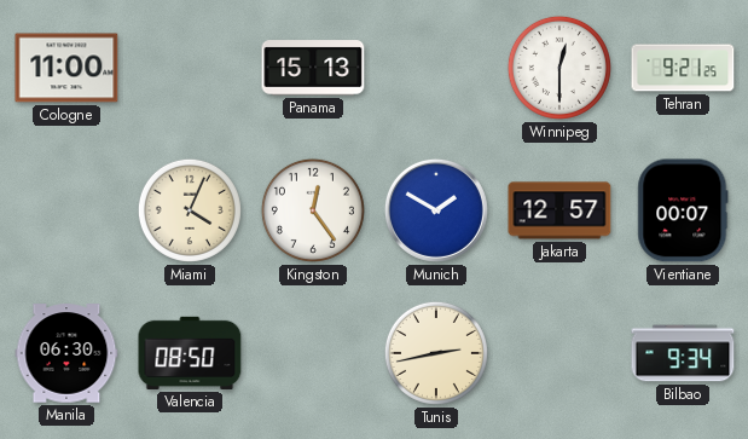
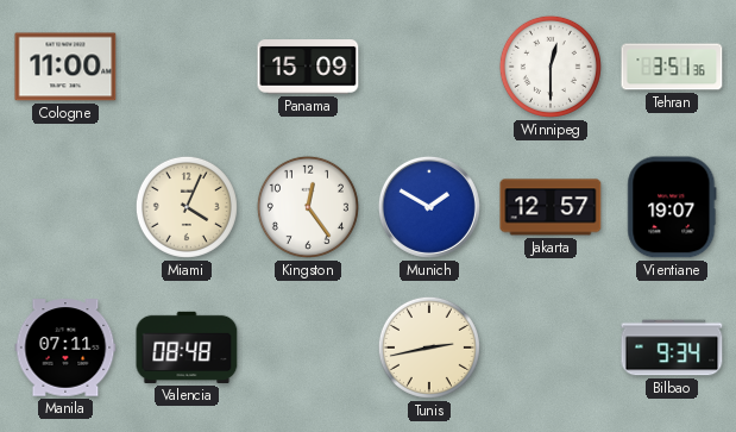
Panama: 15:13 -> 15:09
Tehran: 9:21 -> 3:51
Vientiane: 00:07 -> 19:07
Manila: 06:30 -> 07:11
Valencia: 08:50 -> 08:48
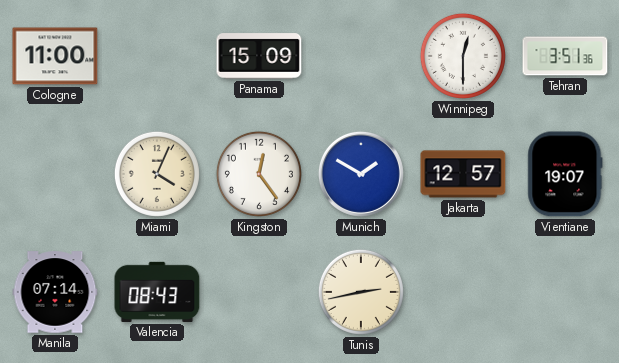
Manila: 07:11 -> 07:14
Valencia: 08:48 -> 08:43
Bilbao: 9:34 -> none
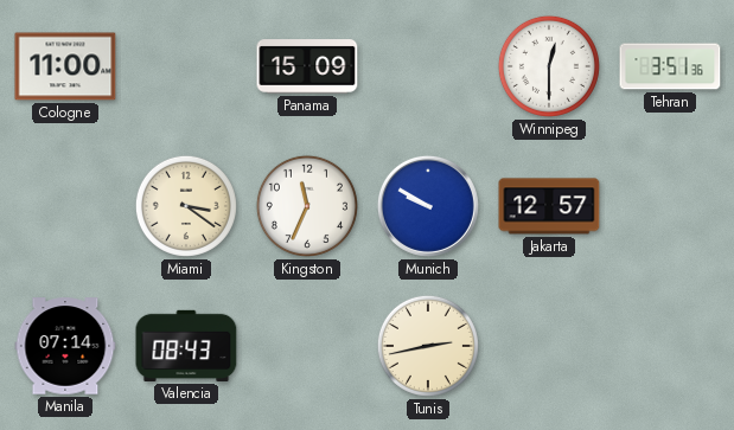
Miami: 4:04 -> 3:21
Kingston: 12:24 -> 11:34
Munich: 1:50 -> 9:50
Vientiane: 19:07 -> none
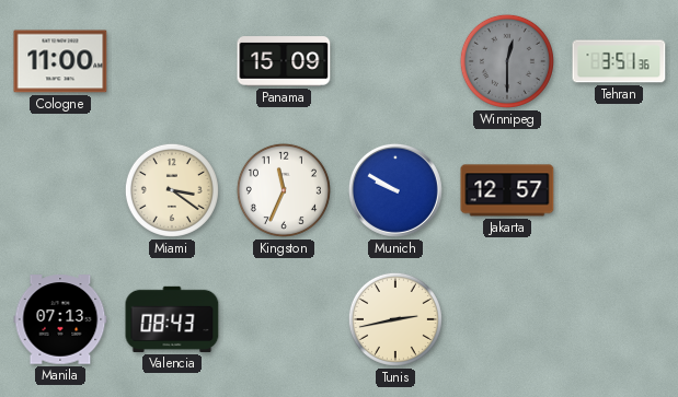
Winnipeg dial: white -> grey
Manila: 07:14 -> 07:13
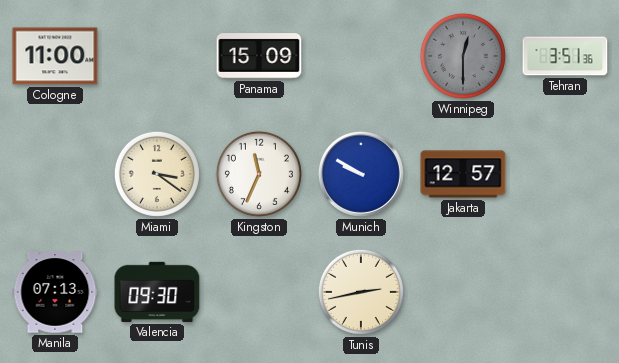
Valencia: 08:43 -> 09:30
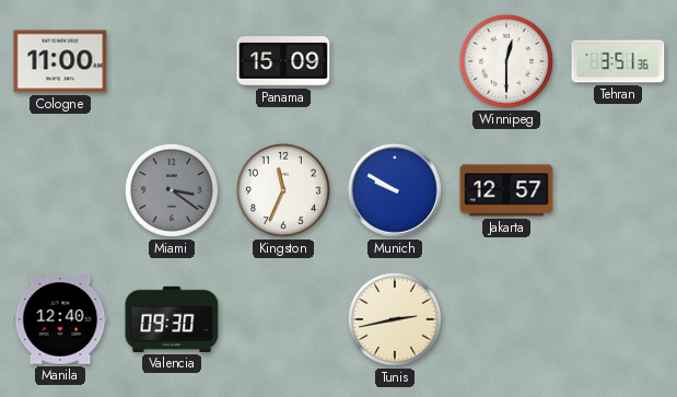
Winnipeg dial: grey -> white
Miami dial: cream -> grey
Manila: 07:13 -> 12:40
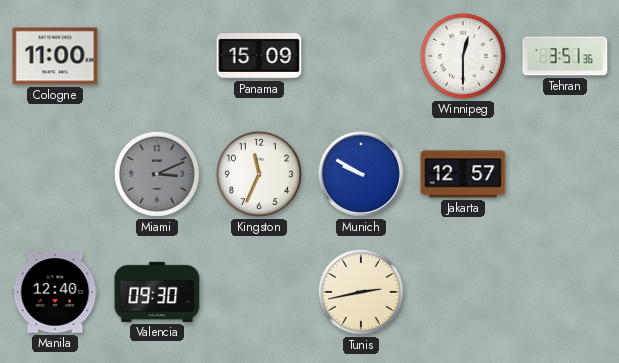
Miami: 3:21 -> 3:11
